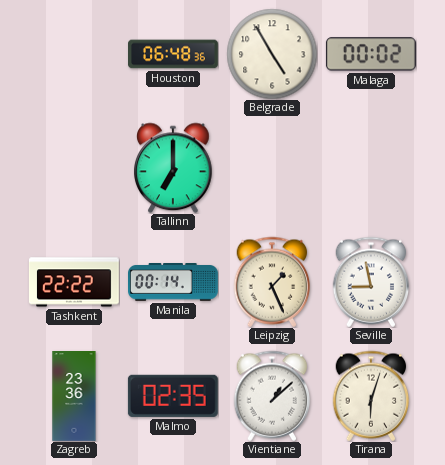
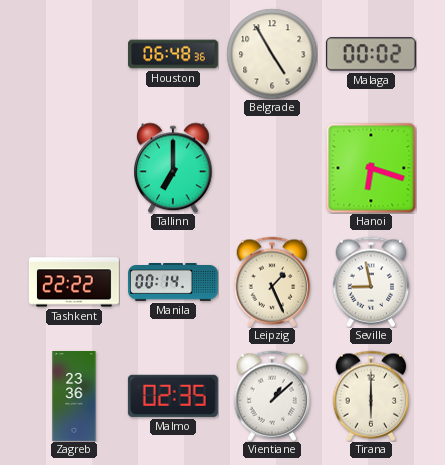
Hanoi: none -> 6:18
Tirana: 6:03 -> 6:00
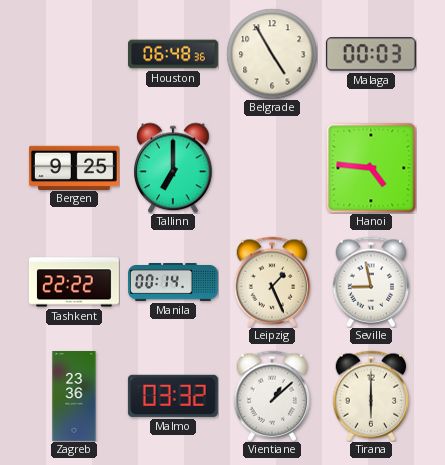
Malaga: 00:02 -> 00:03
Bergen: none -> 9:25
Hanoi: 6:18 -> 4:46
Malmo: 02:35 -> 03:32
